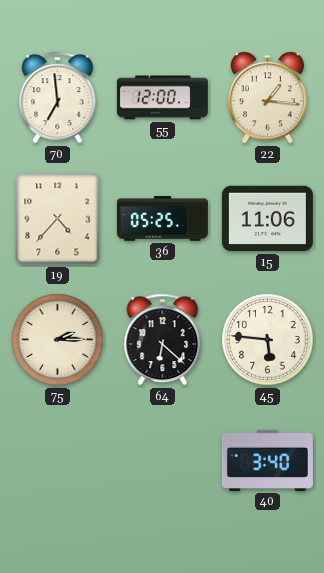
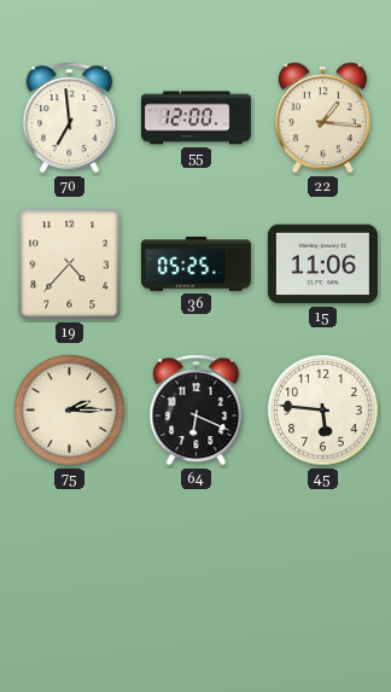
64: 6:22 -> 6:19
40: 3:40 -> none
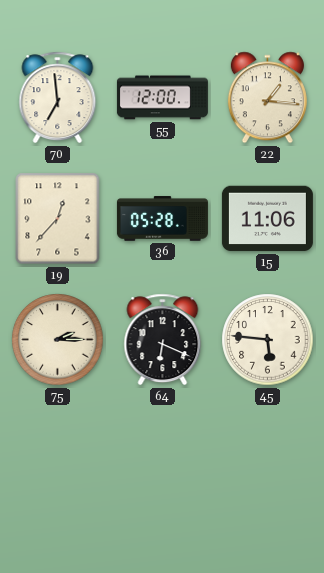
19: 4:37 -> 12:37
36: 05:25 -> 05:28
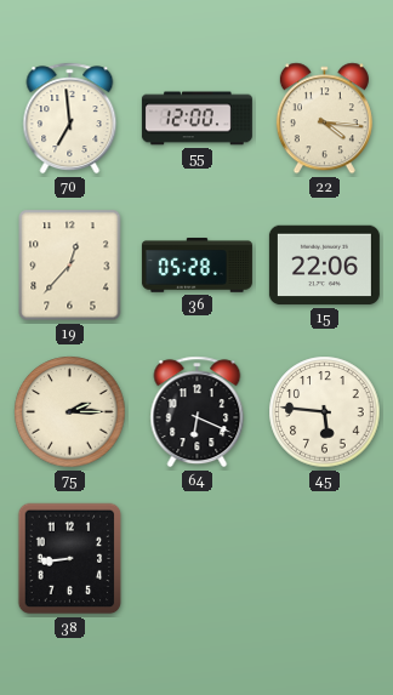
22: 1:16 -> 4:16
15: 11:06 -> 22:06
38: none -> 8:44
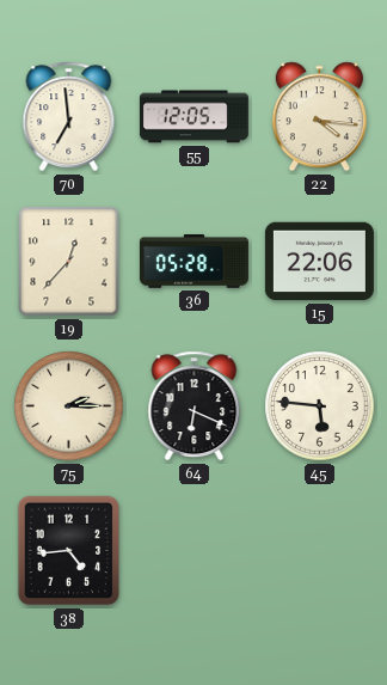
55: 12:00 -> 12:05
38: 8:44 -> 4:44
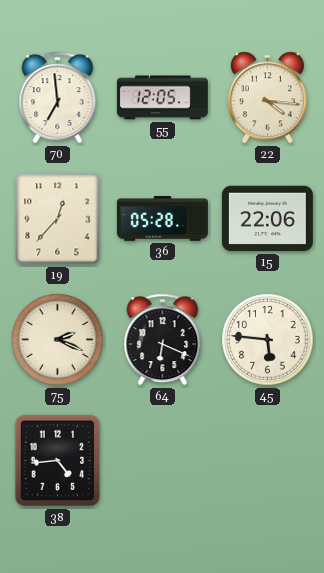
75: 2:15 -> 2:19
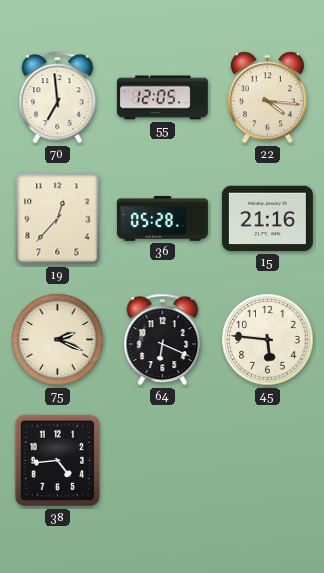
15: 22:06 -> 21:16
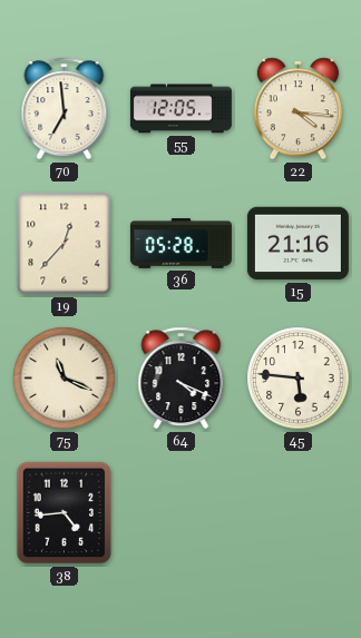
75: 2:19 -> 11:19
64: 6:19 -> 4:19
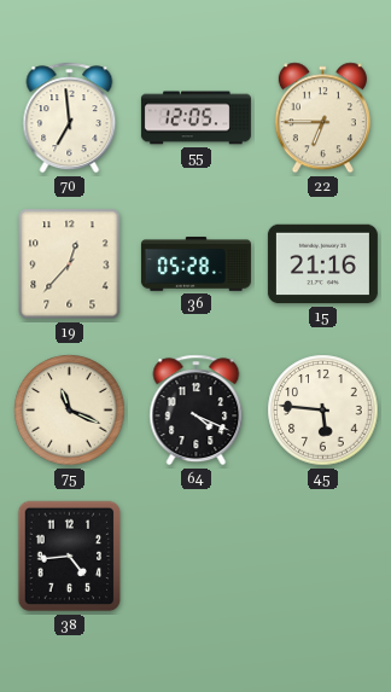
22: 4:16 -> 6:45
